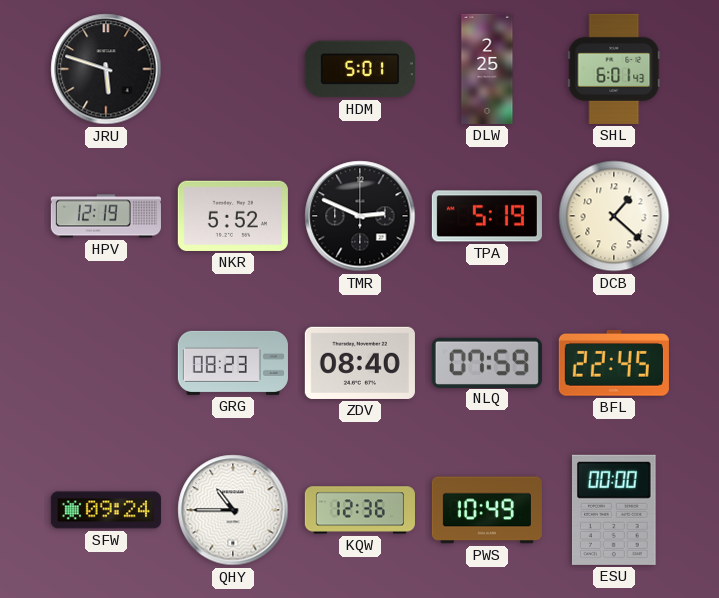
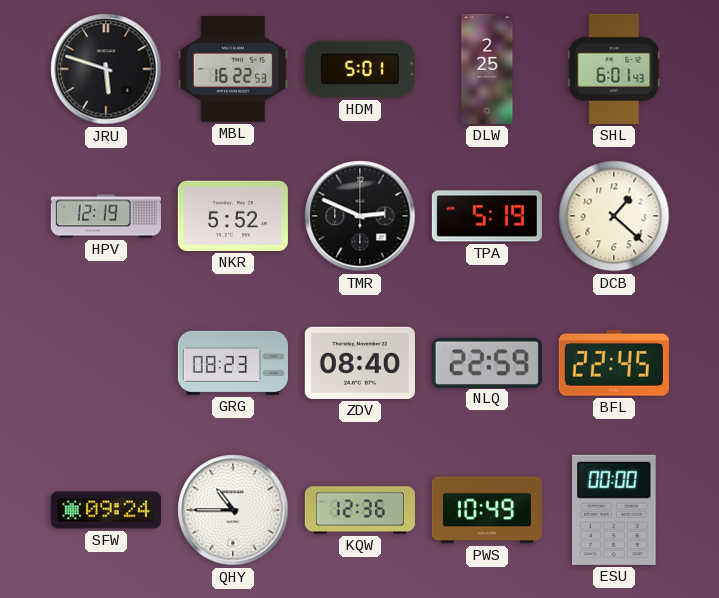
MBL: none -> 16:22
NLQ: 07:59 -> 22:59
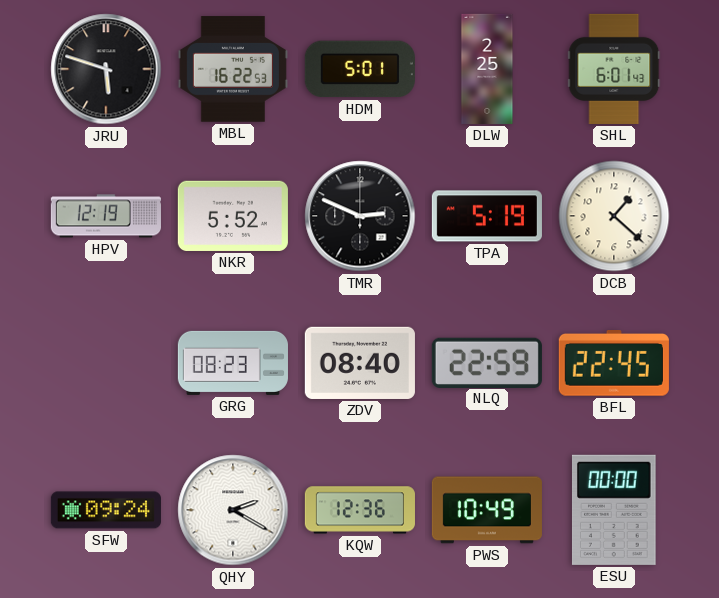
QHY: 10:45 -> 2:20
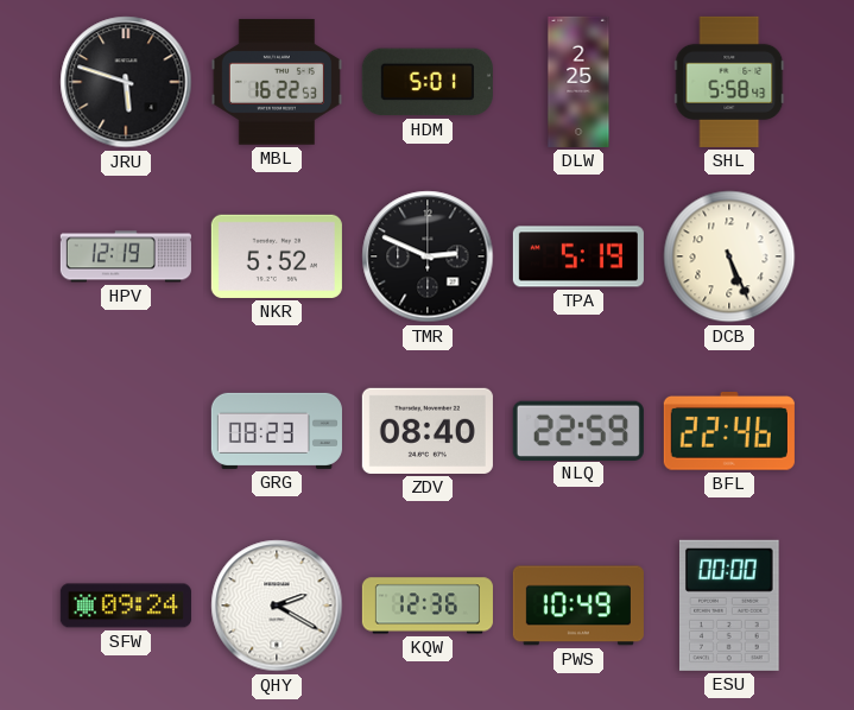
SHL: 6:01 -> 5:58
DCB: 1:22 -> 5:26
BFL: 22:45 -> 22:46
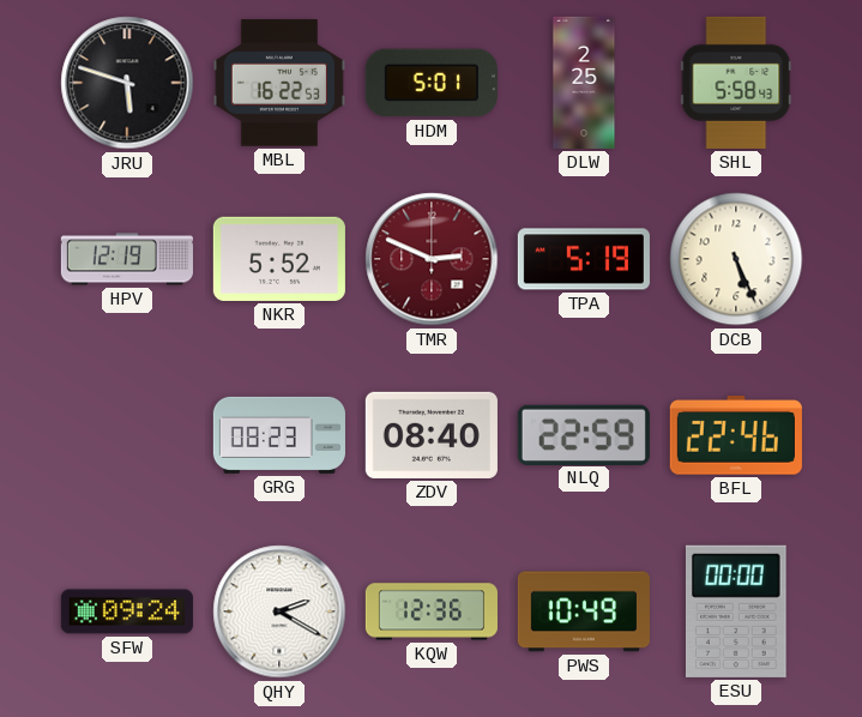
TMR dial: black -> burgundy
